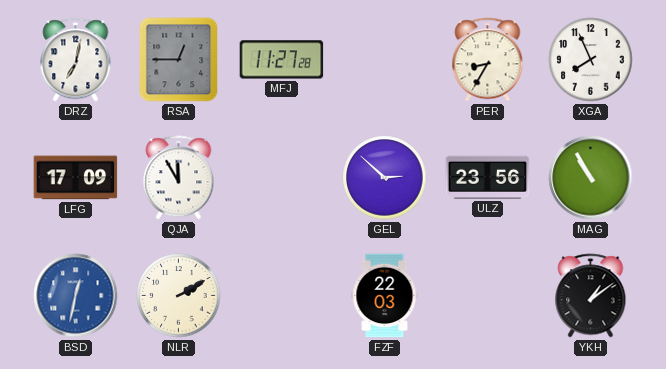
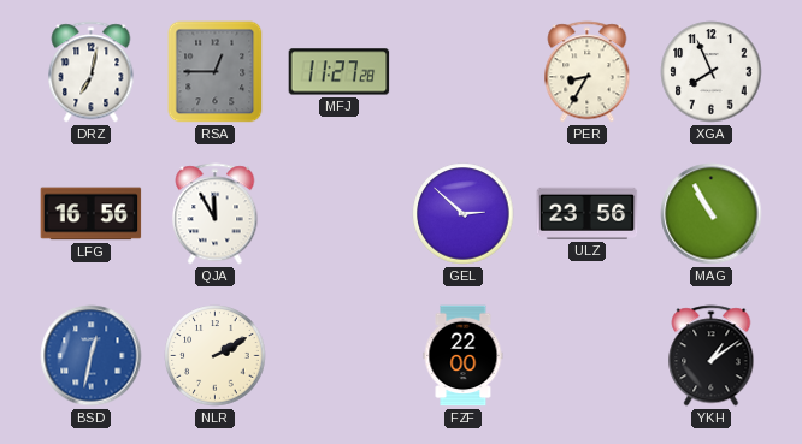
LFG: 17:09 -> 16:56
FZF: 22:03 -> 22:00
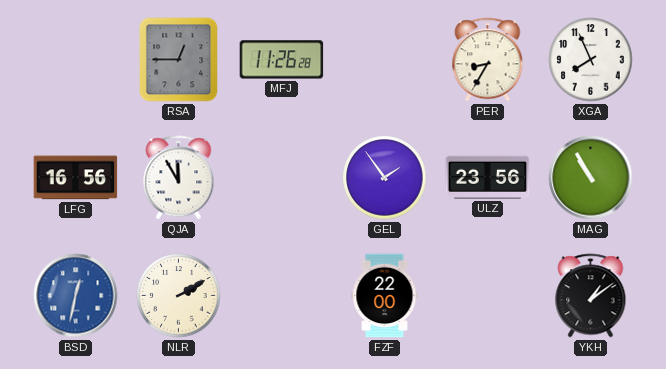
DRZ: 7:02 -> none
MFJ: 11:27 -> 11:26
GEL: 2:52 -> 1:54
